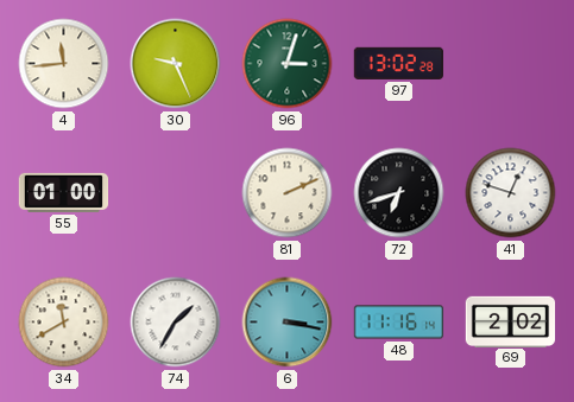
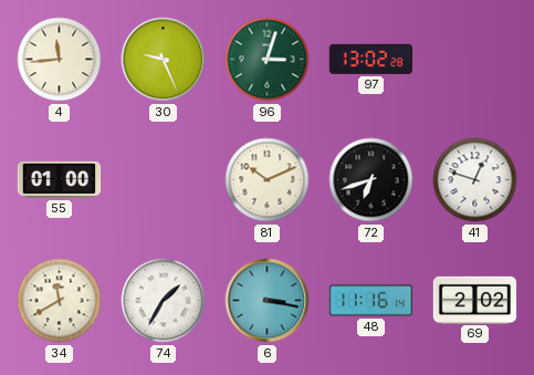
81: 2:11 -> 10:11
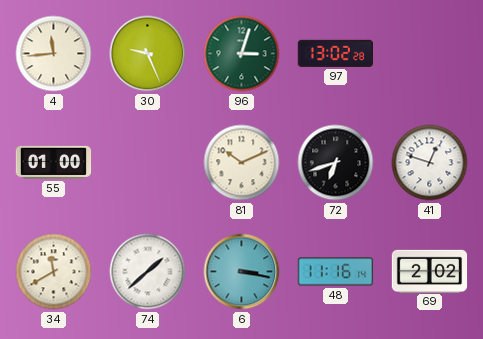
74: 1:35 -> 1:38
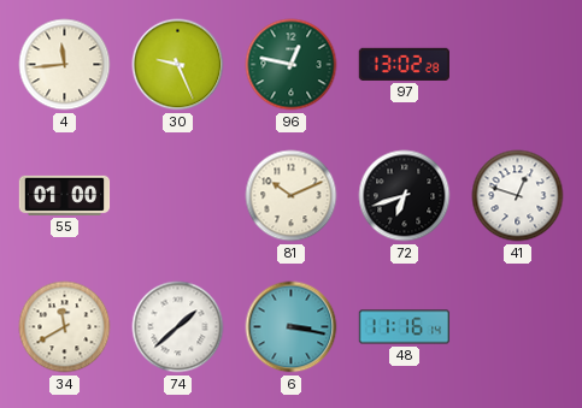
96: 3:03 -> 12:47
69: 2:02 -> none
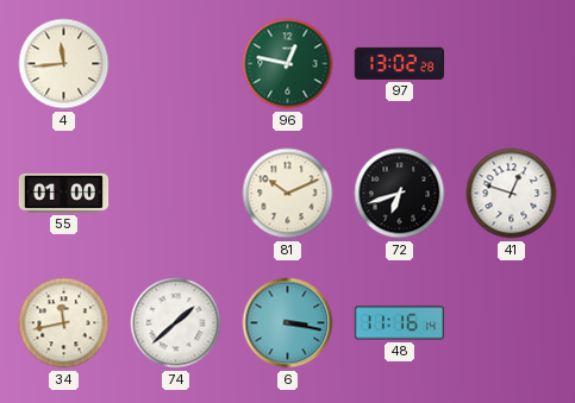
30: 9:26 -> none
34: 11:40 -> 11:43
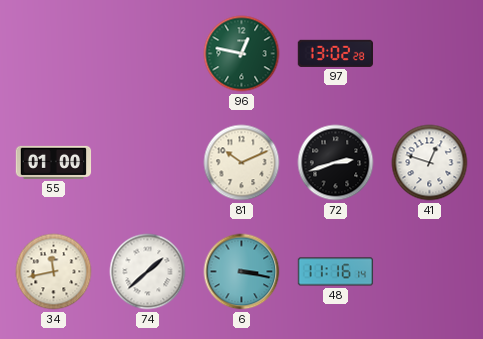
4: 11:44 -> none
72: 6:42 -> 2:42
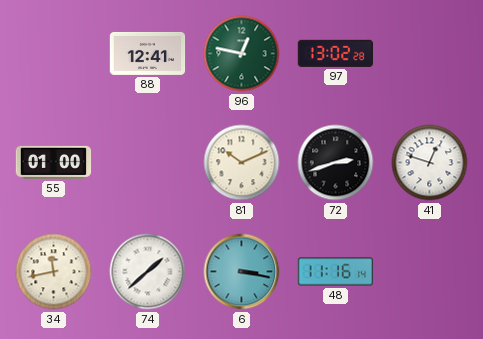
88: none -> 12:41
